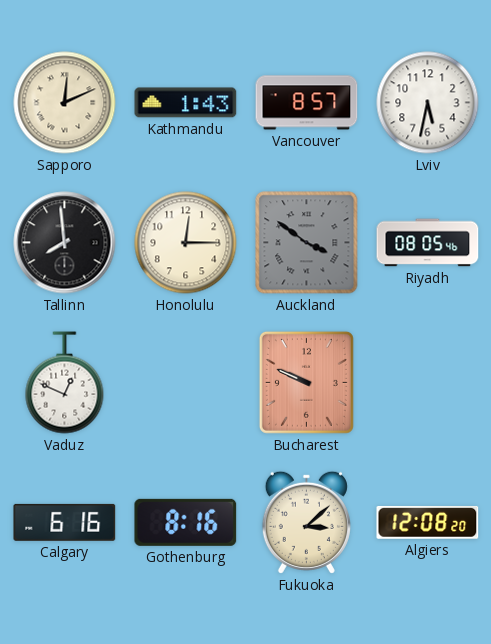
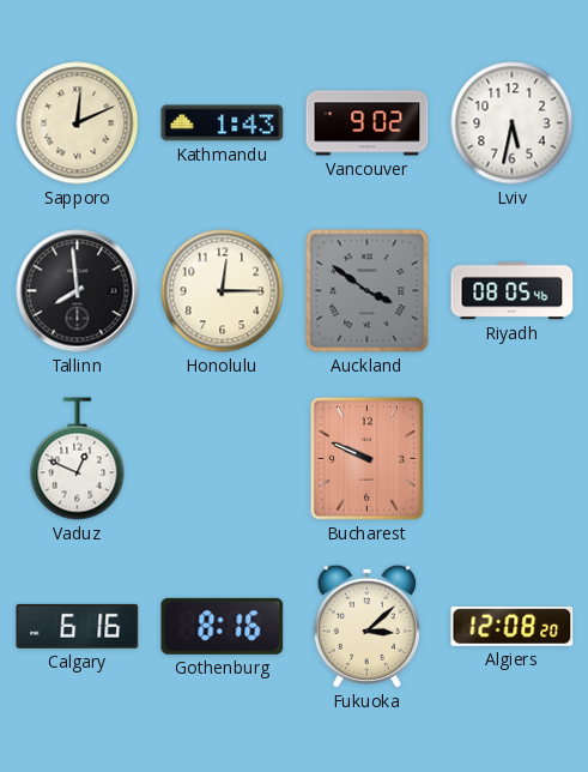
Vancouver: 8:57 -> 9:02
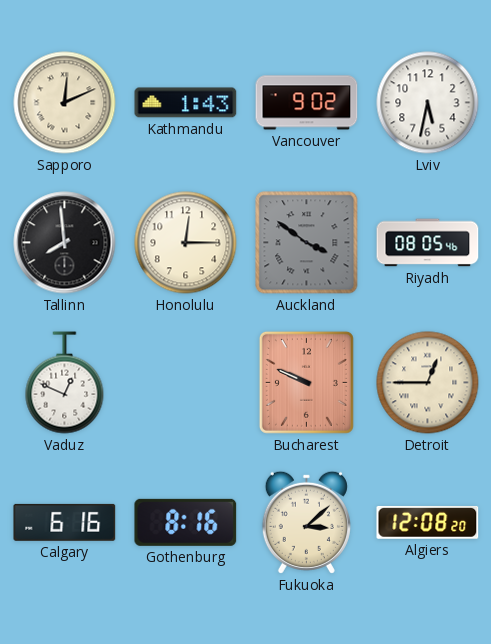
Detroit: none -> 12:45
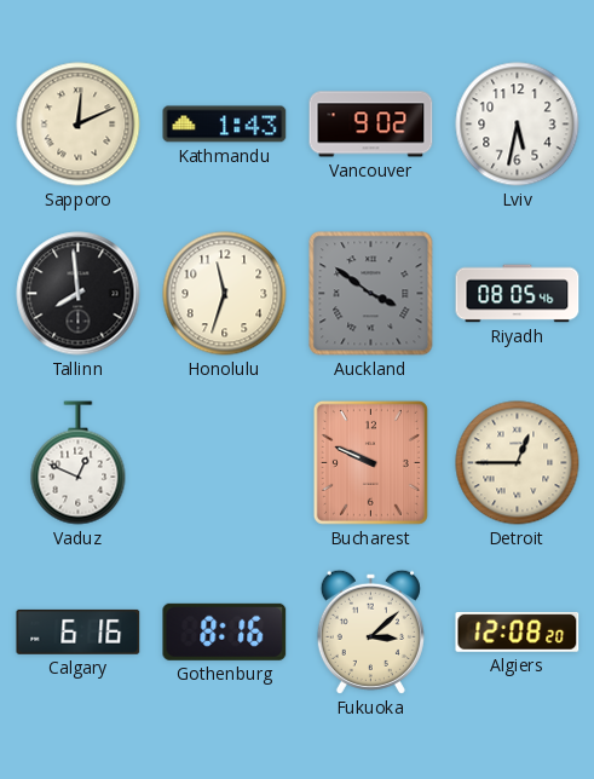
Honolulu: 12:15 -> 11:33
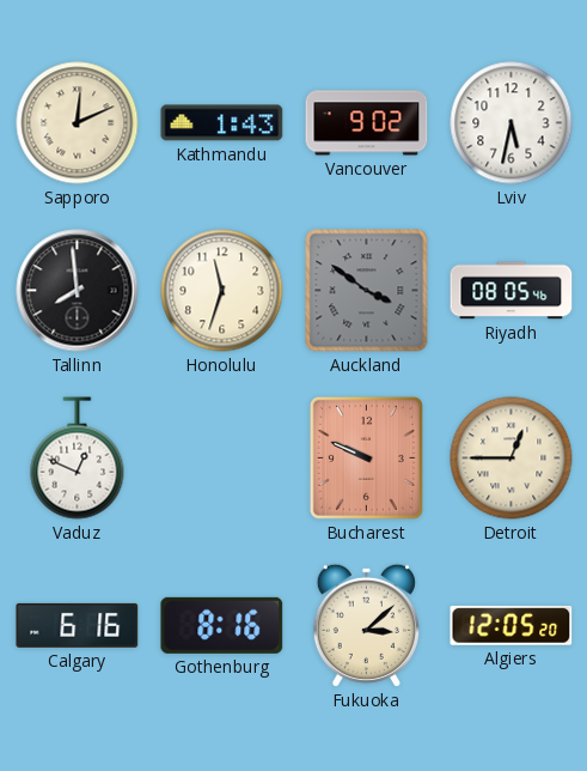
Algiers: 12:08 -> 12:05
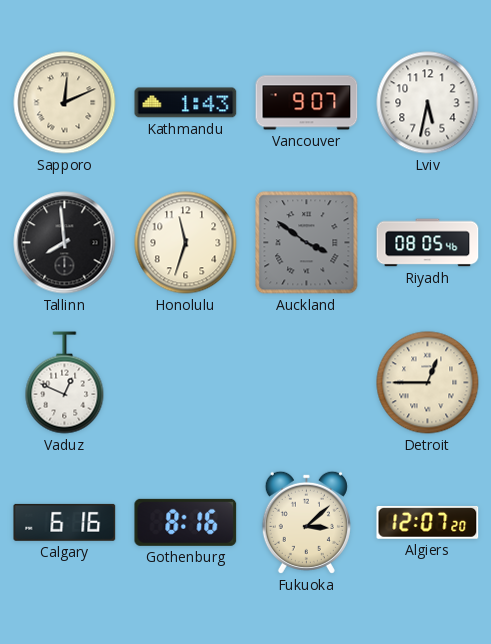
Vancouver: 9:02 -> 9:07
Bucharest: 9:49 -> none
Algiers: 12:05 -> 12:07
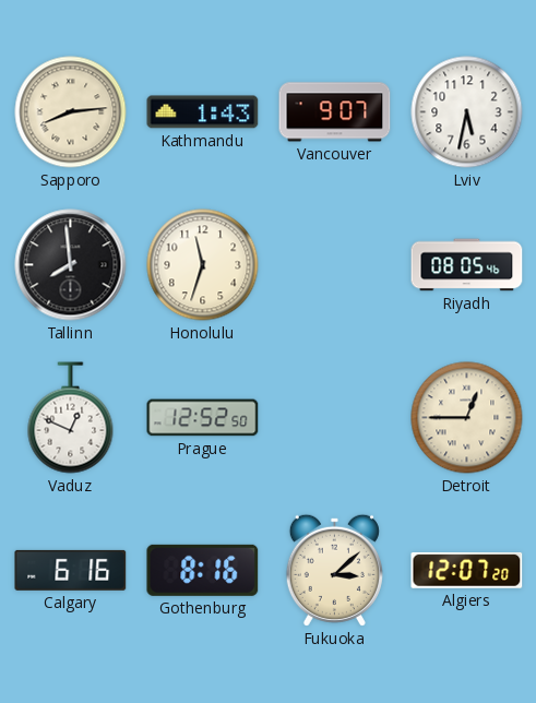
Sapporo: 12:11 -> 8:14
Auckland: 3:51 -> none
Prague: none -> 12:52
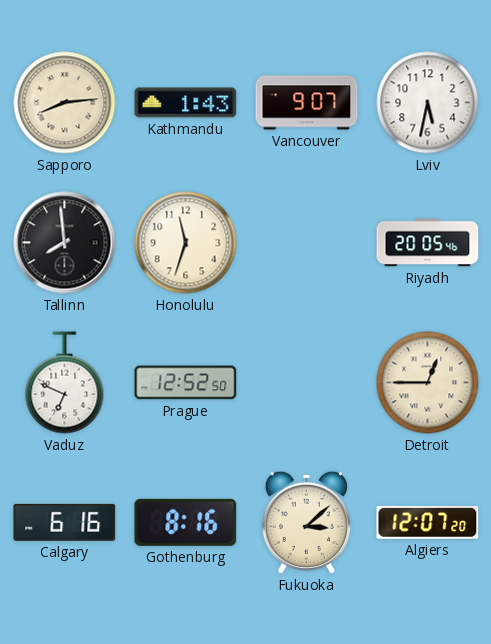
Riyadh: 08:05 -> 20:05
Vaduz: 12:49 -> 6:49
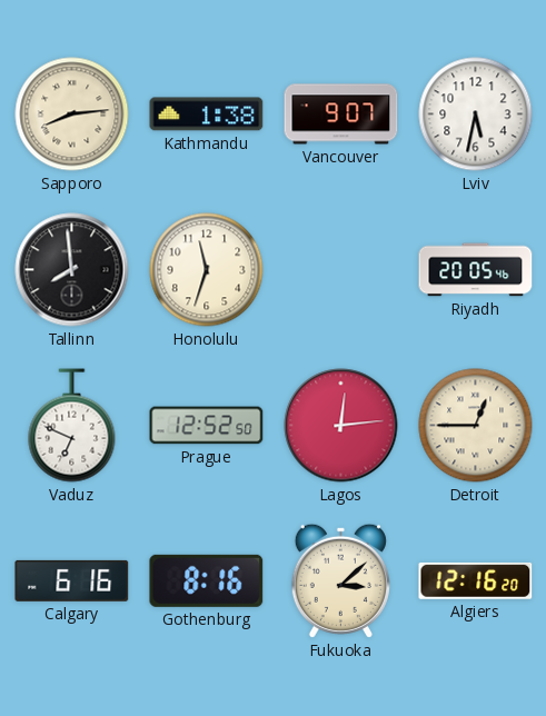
Kathmandu: 1:43 -> 1:38
Lagos: none -> 12:14
Algiers: 12:07 -> 12:16
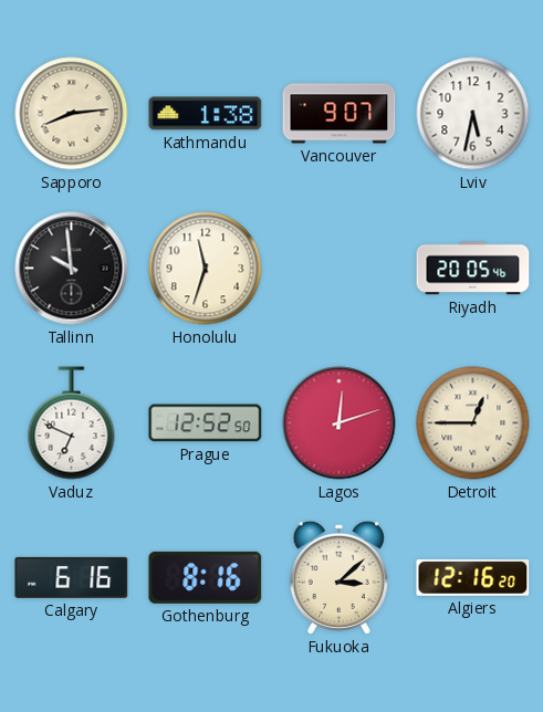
Tallinn: 7:59 -> 9:59
Lagos: 12:14 -> 12:12
